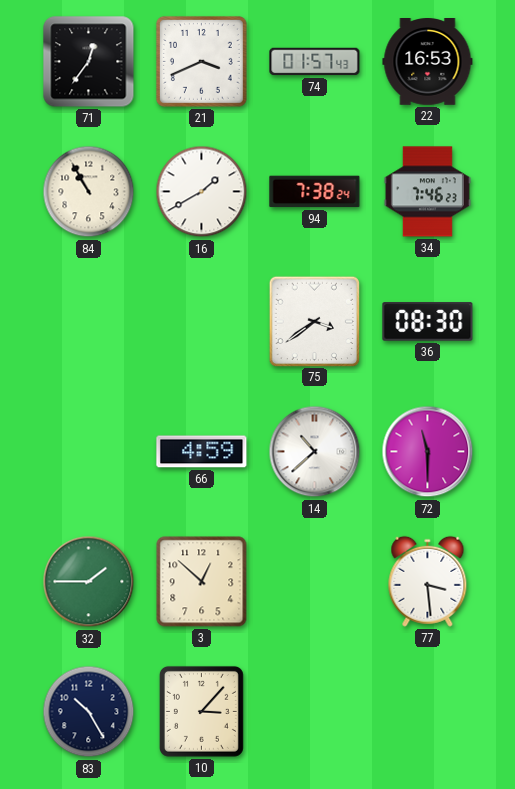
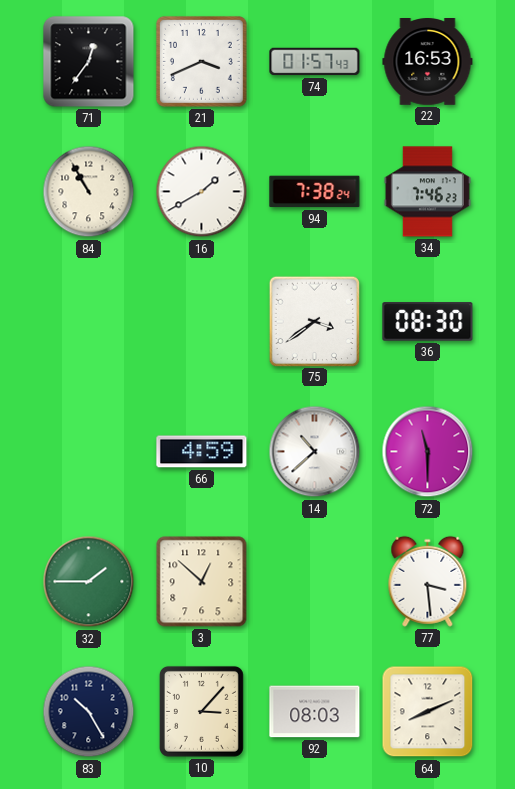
92: none -> 08:03
64: none -> 8:11
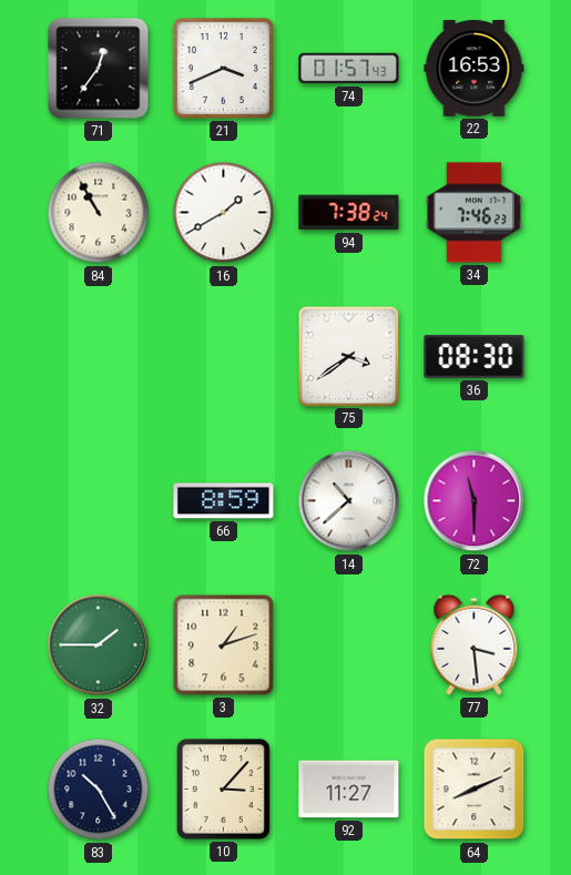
66: 4:59 -> 8:59
3: 12:52 -> 1:12
92: 08:03 -> 11:27
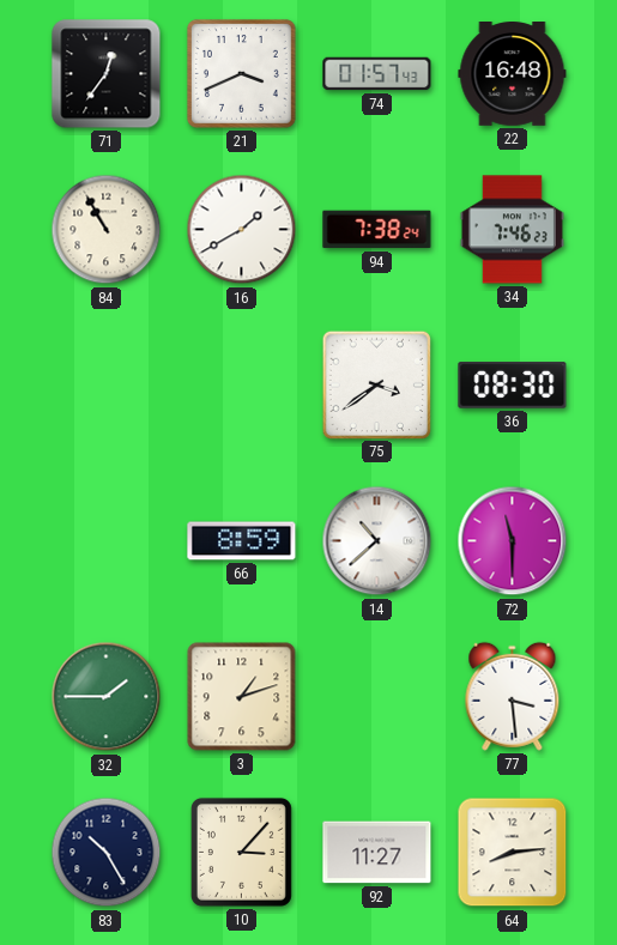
22: 16:53 -> 16:48
64: 8:11 -> 8:14
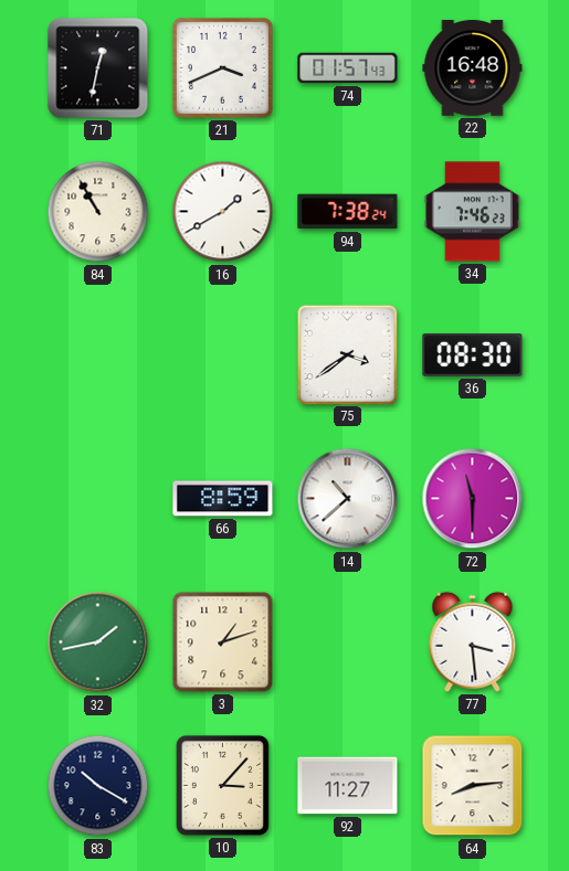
71: 12:36 -> 12:32
32: 1:45 -> 1:43
83: 10:25 -> 10:20
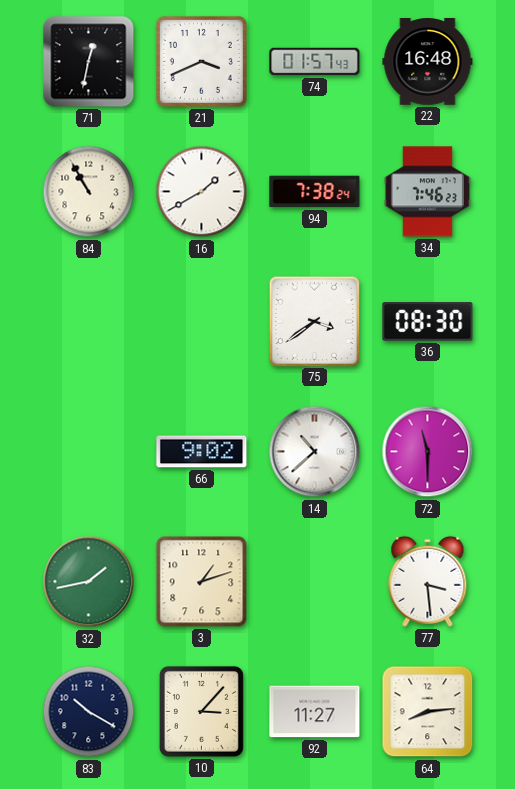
66: 8:59 -> 9:02
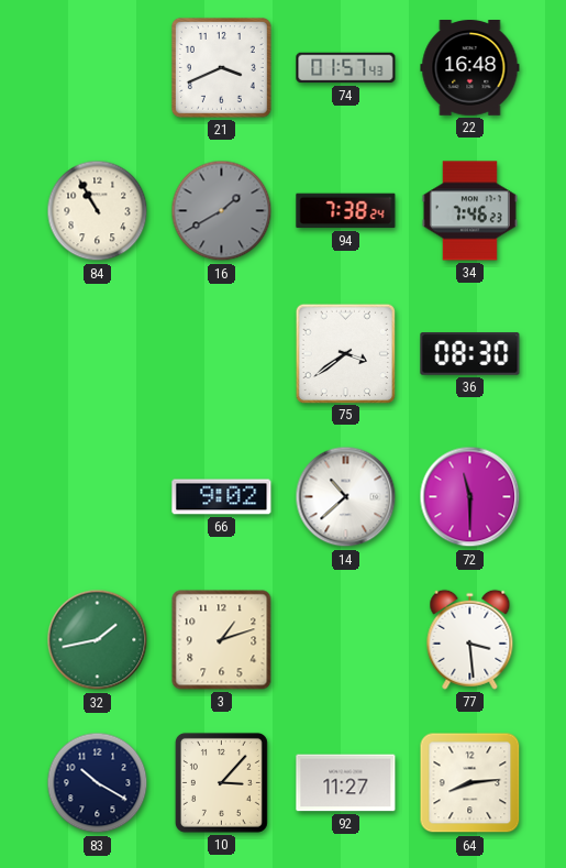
71: 12:32 -> none
16 dial: white -> grey
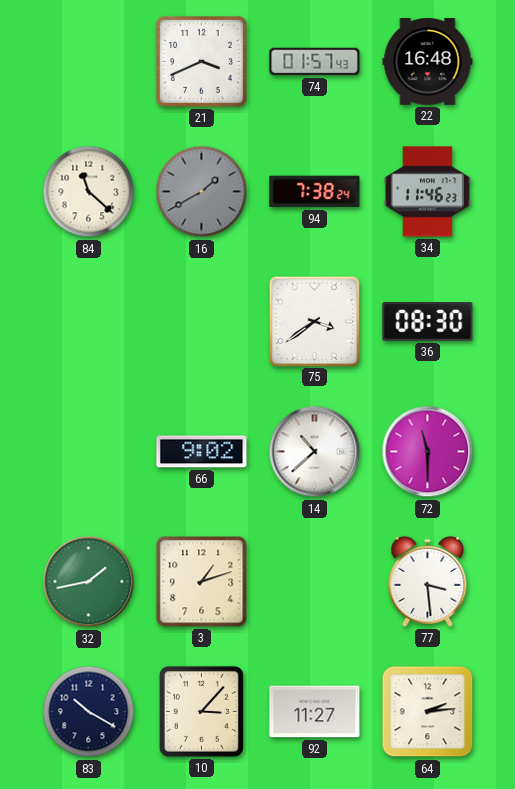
84: 10:55 -> 11:22
34: 7:46 -> 11:46
64: 8:14 -> 2:14
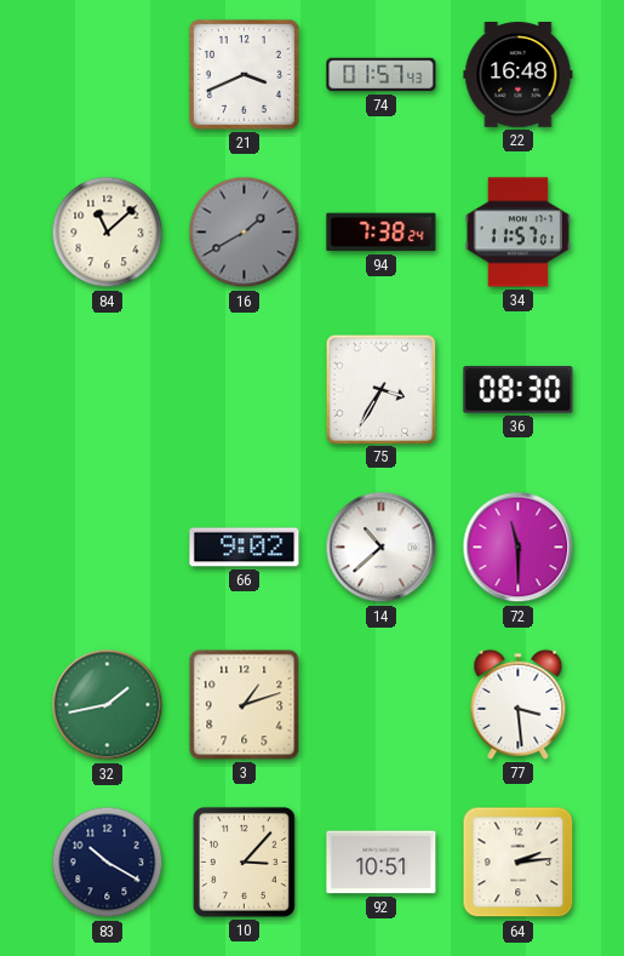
84: 11:22 -> 11:08
34: 11:46 -> 11:57
75: 3:39 -> 3:35
92: 11:27 -> 10:51
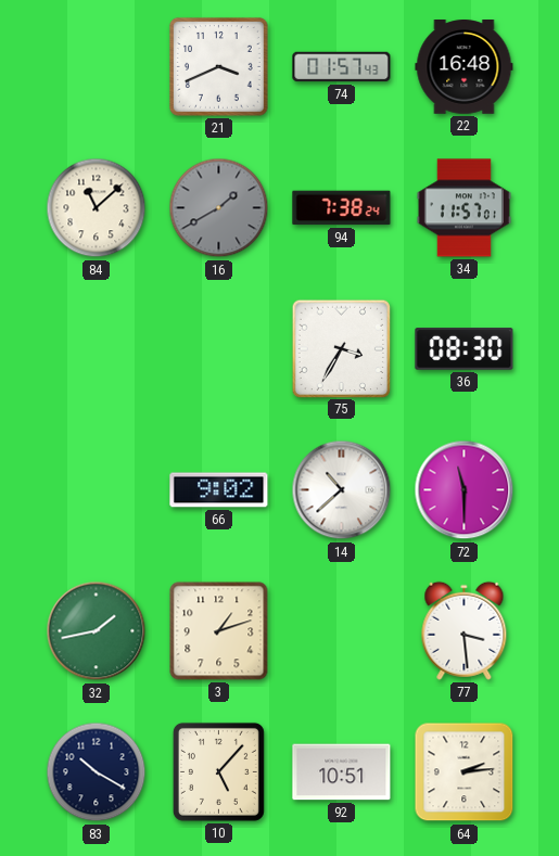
10: 3:07 -> 5:07
